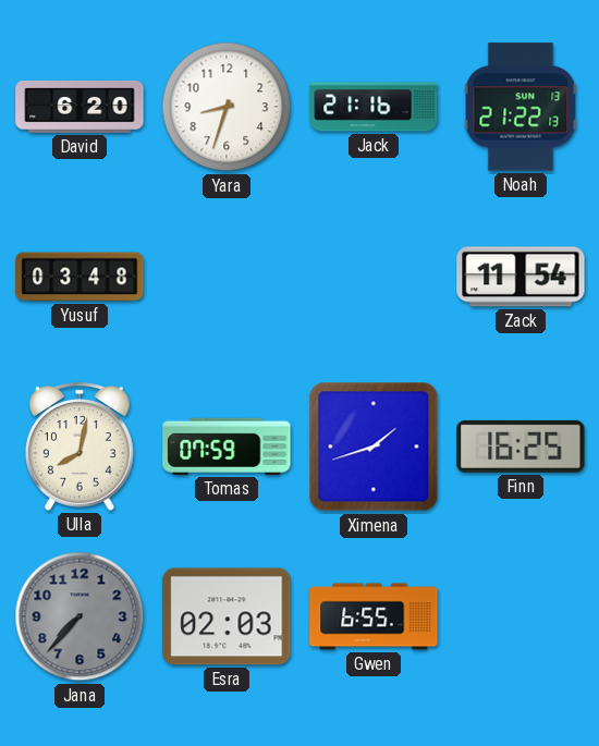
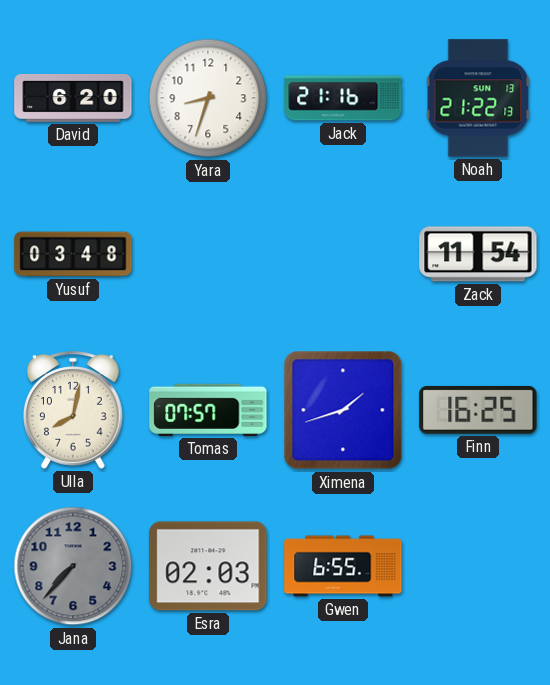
Tomas: 07:59 -> 07:57
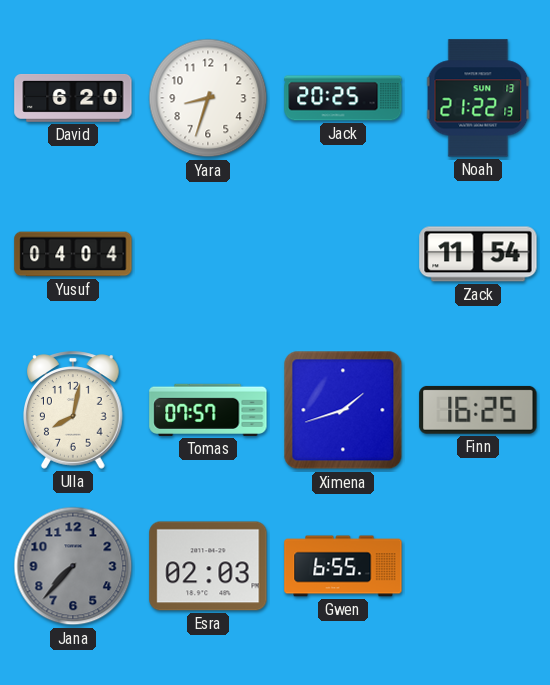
Jack: 21:16 -> 20:25
Yusuf: 03:48 -> 04:04
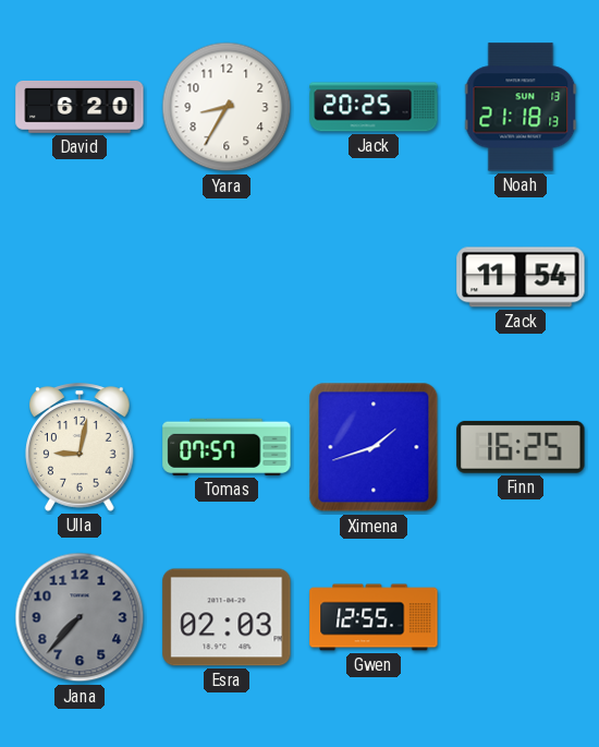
Yara: 8:33 -> 8:35
Noah: 21:22 -> 21:18
Yusuf: 04:04 -> none
Ulla: 8:02 -> 9:02
Gwen: 6:55 -> 12:55
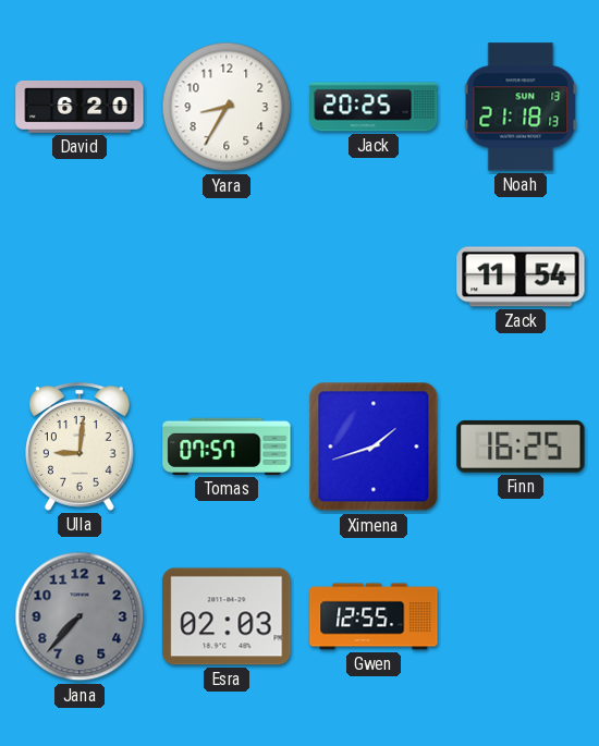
Ulla: 9:02 -> 9:01
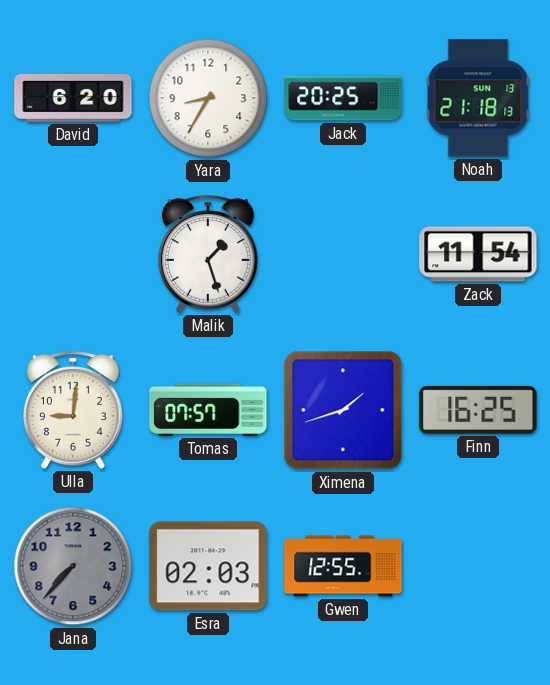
Malik: none -> 1:27
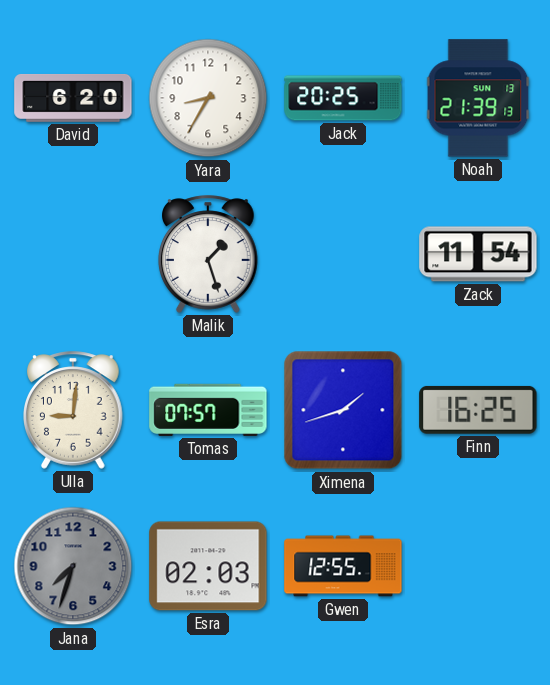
Noah: 21:18 -> 21:39
Jana: 7:37 -> 7:33
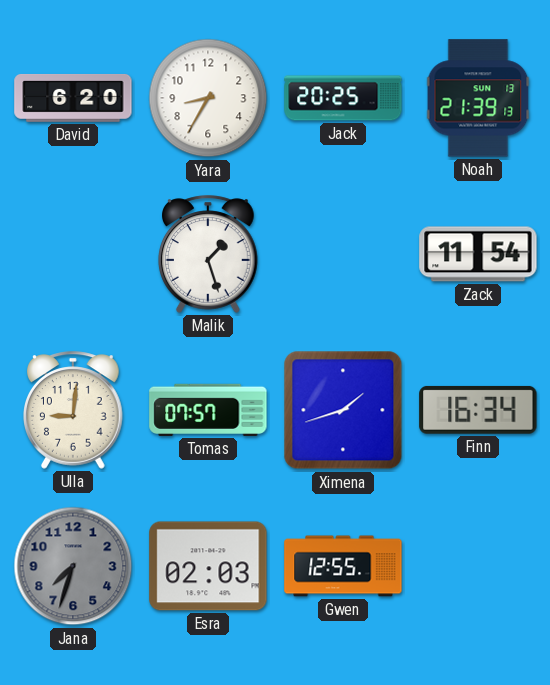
Finn: 16:25 -> 16:34
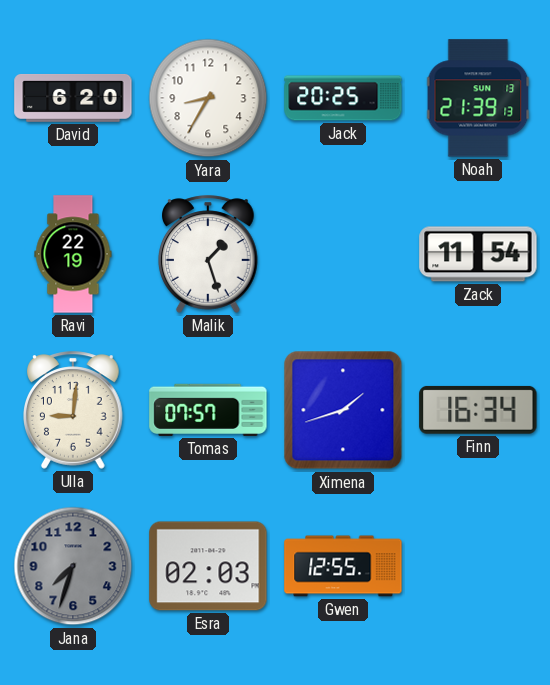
Ravi: none -> 22:19
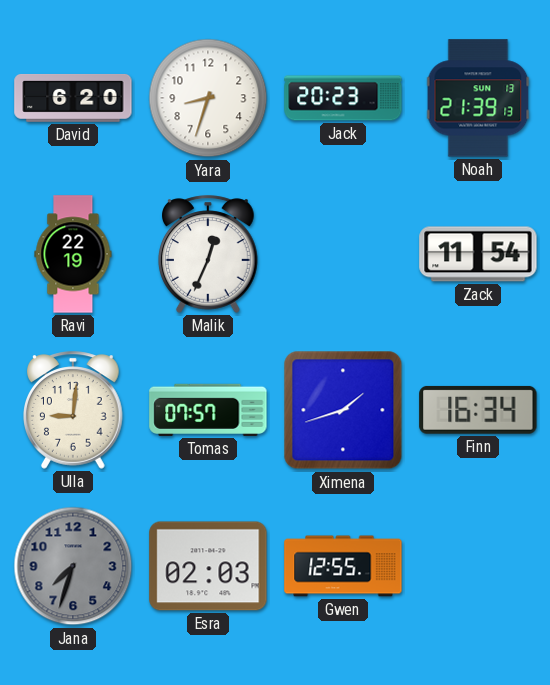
Yara: 8:35 -> 8:33
Jack: 20:25 -> 20:23
Malik: 1:27 -> 12:34
